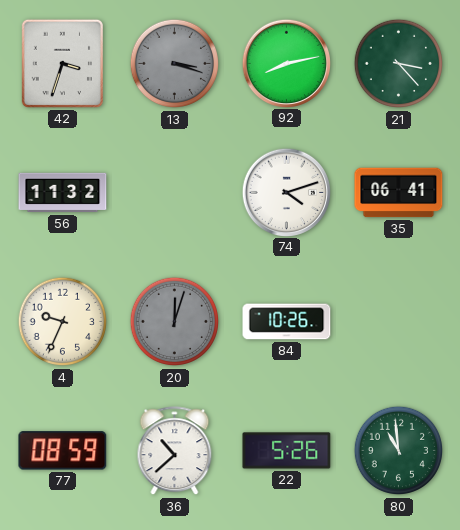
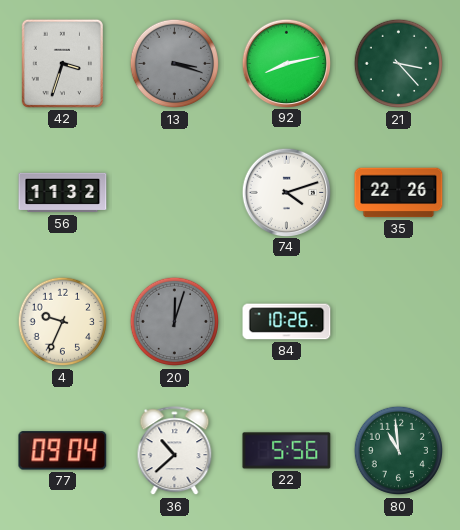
35: 06:41 -> 22:26
77: 08:59 -> 09:04
22: 5:26 -> 5:56
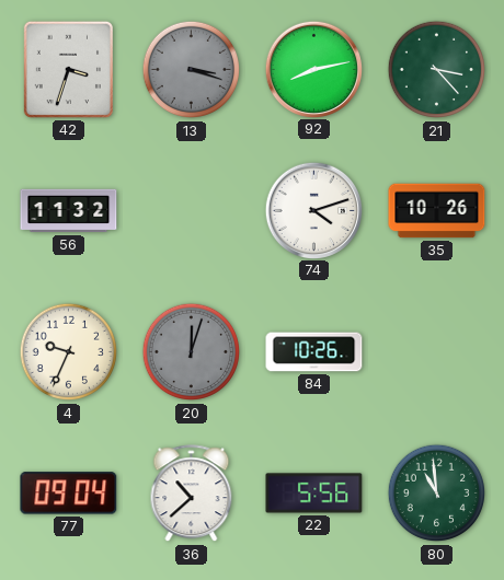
35: 22:26 -> 10:26
